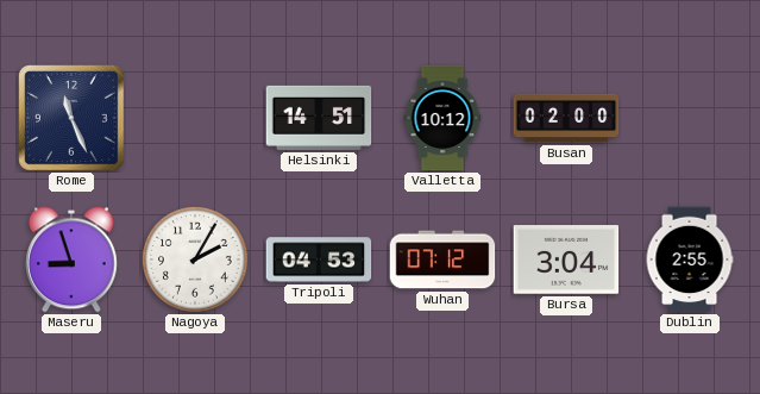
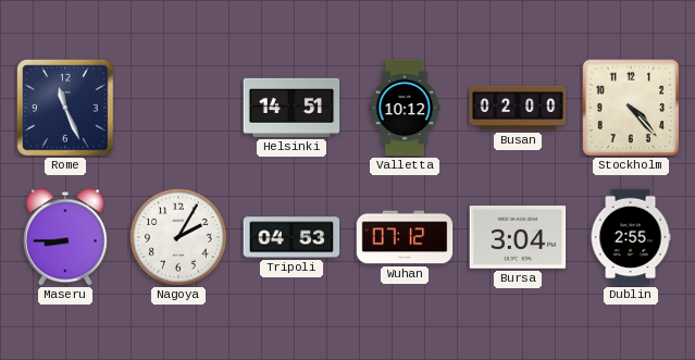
Stockholm: none -> 4:23
Maseru: 8:57 -> 8:45
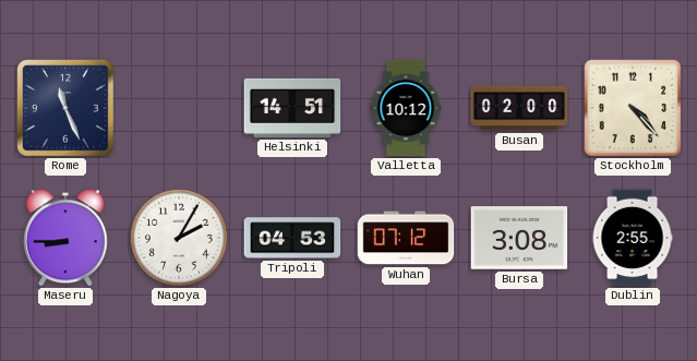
Bursa: 3:04 -> 3:08
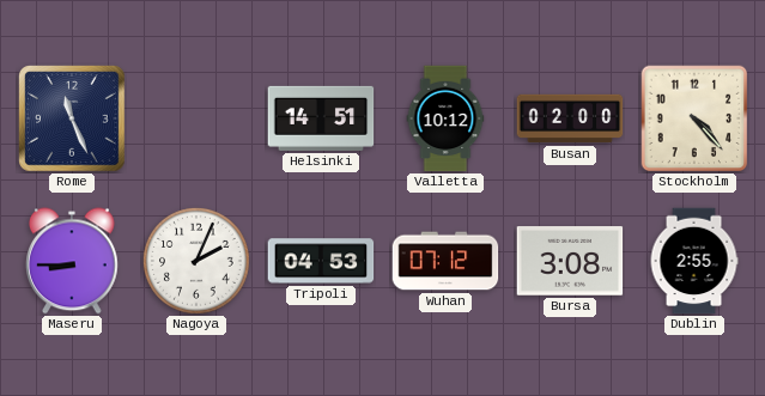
Nagoya: 2:05 -> 2:04
